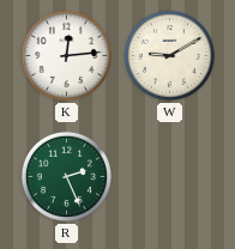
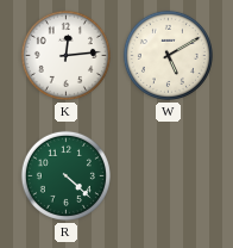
W: 9:10 -> 5:10
R: 2:26 -> 4:22
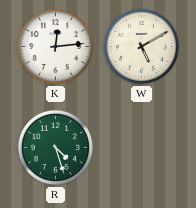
R: 4:22 -> 4:27
